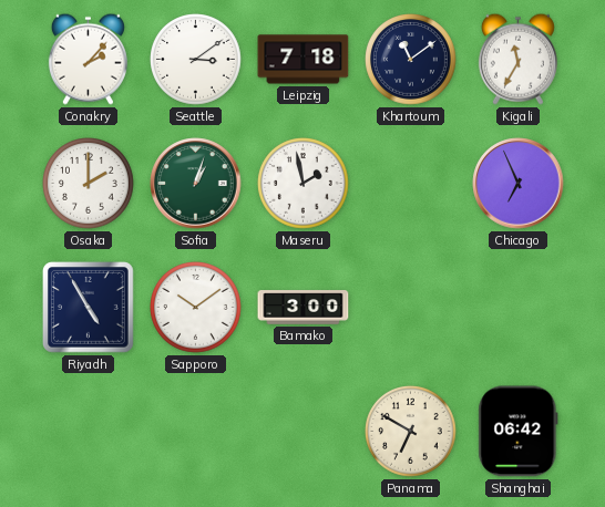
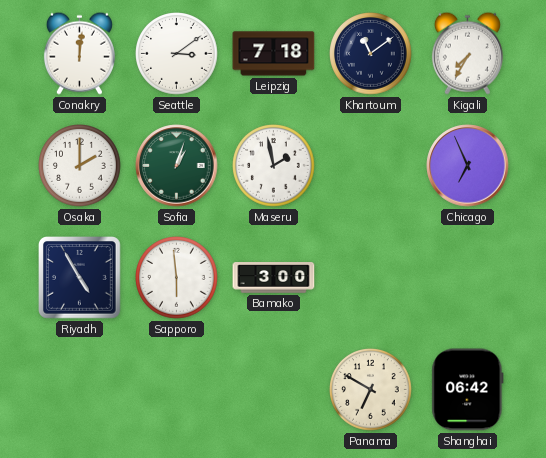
Conakry: 2:07 -> 12:01
Kigali: 11:35 -> 7:35
Sapporo: 10:09 -> 5:59
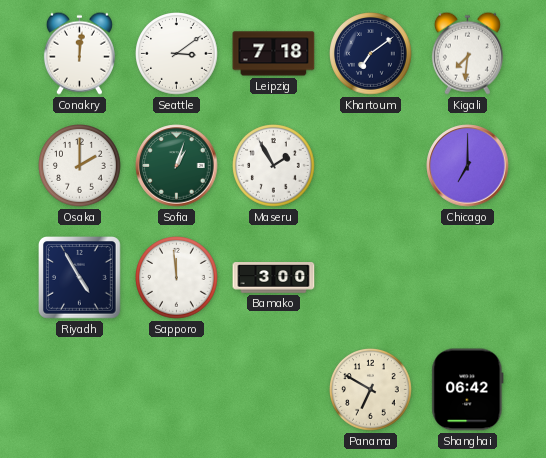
Khartoum: 11:09 -> 7:09
Kigali: 7:35 -> 7:31
Maseru: 1:58 -> 1:55
Chicago: 6:56 -> 7:00
Sapporo: 5:59 -> 11:59
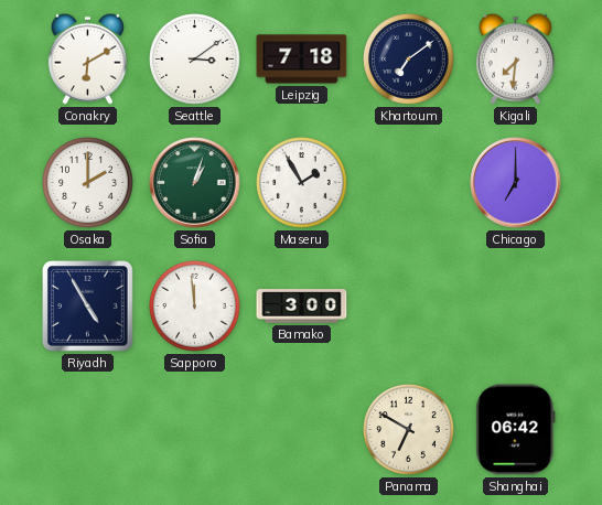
Conakry: 12:01 -> 6:10
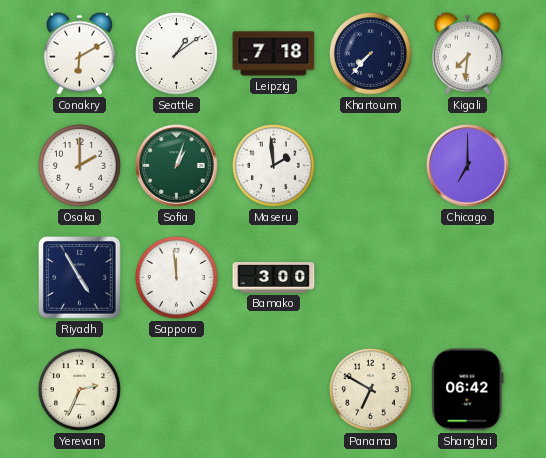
Seattle: 3:09 -> 1:09
Khartoum: 7:09 -> 7:37
Maseru: 1:55 -> 1:59
Yerevan: none -> 2:34
